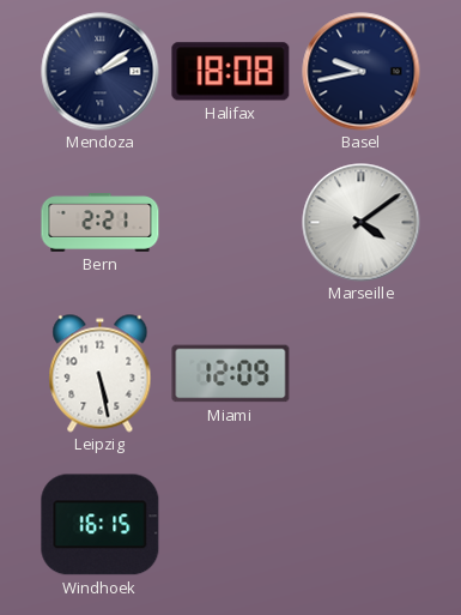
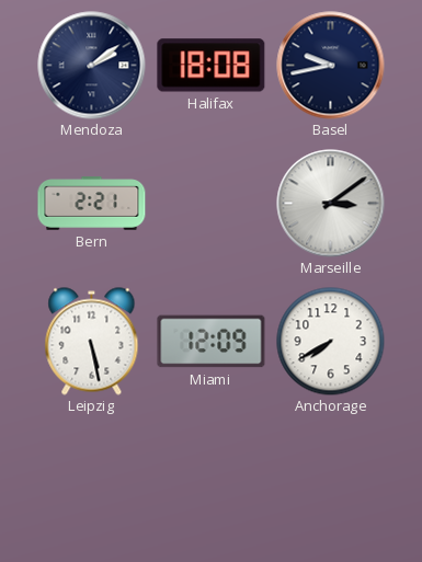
Marseille: 4:09 -> 3:09
Anchorage: none -> 7:40
Windhoek: 16:15 -> none
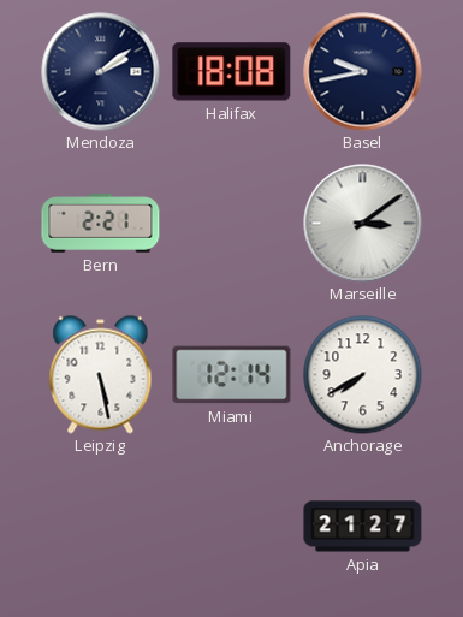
Miami: 12:09 -> 12:14
Apia: none -> 21:27
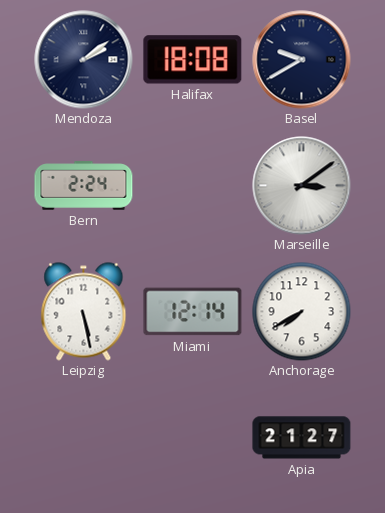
Basel: 9:43 -> 9:40
Bern: 2:21 -> 2:24
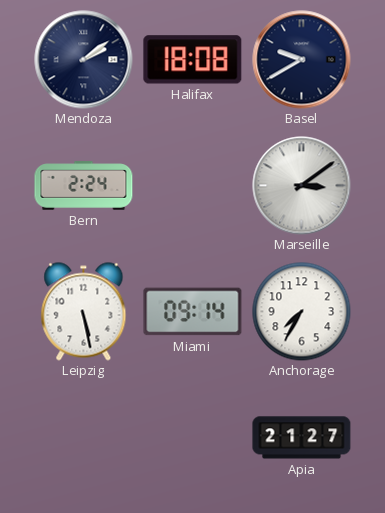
Miami: 12:14 -> 09:14
Anchorage: 7:40 -> 7:35
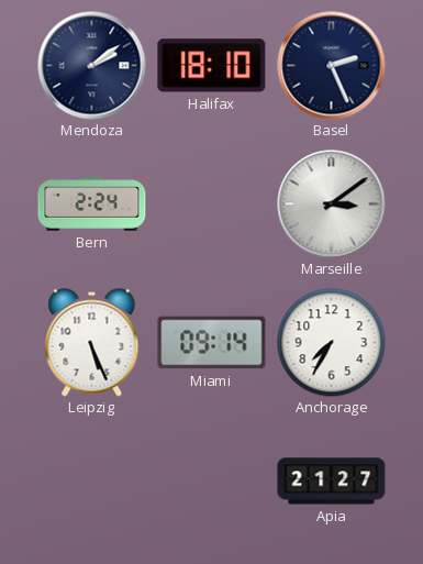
Halifax: 18:08 -> 18:10
Basel: 9:40 -> 2:26
Leipzig: 5:28 -> 5:26
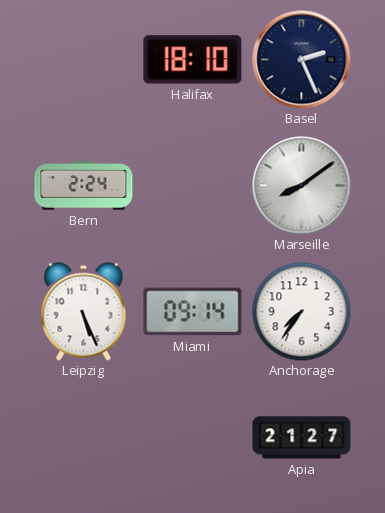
Mendoza: 2:09 -> none
Marseille: 3:09 -> 8:09
Anchorage: 7:35 -> 7:36
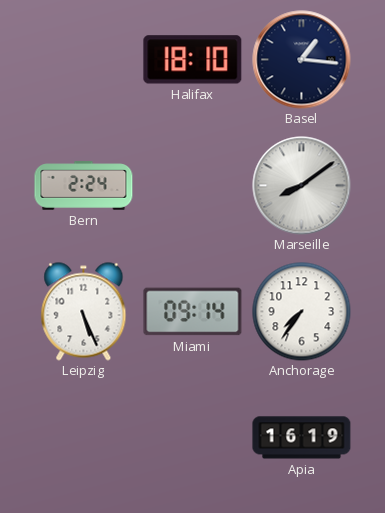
Basel: 2:26 -> 1:16
Apia: 21:27 -> 16:19
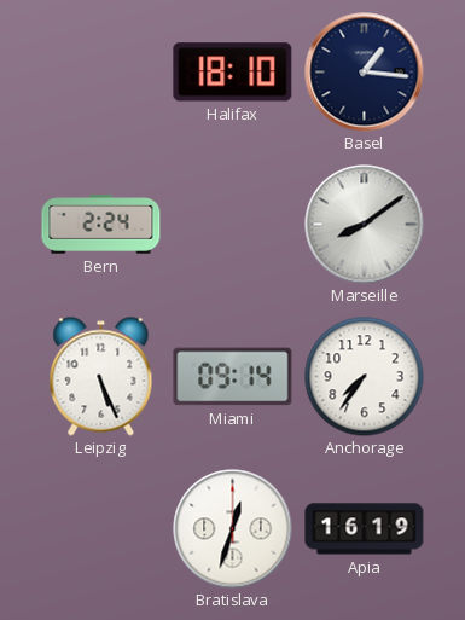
Bratislava: none -> 12:33
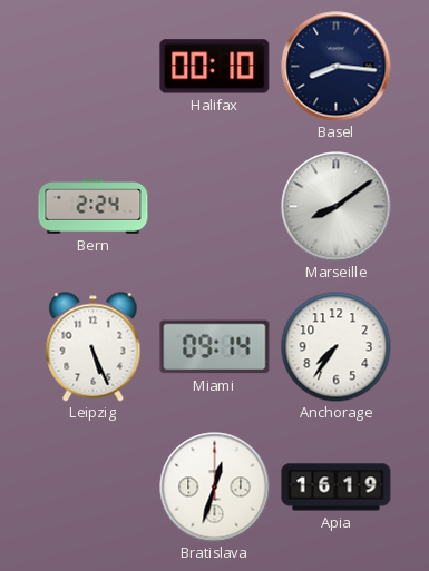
Halifax: 18:10 -> 00:10
Basel: 1:16 -> 8:16
